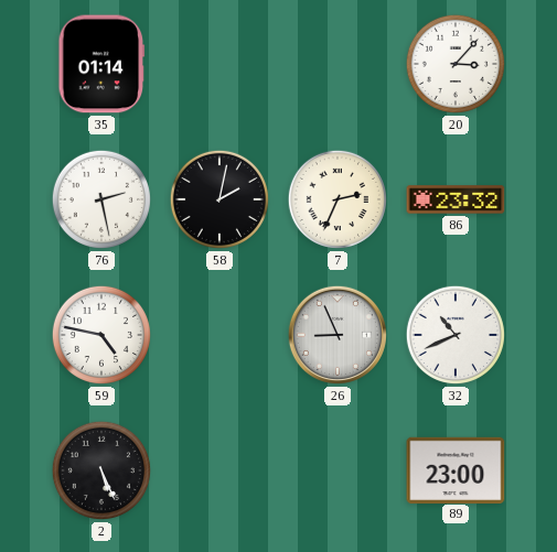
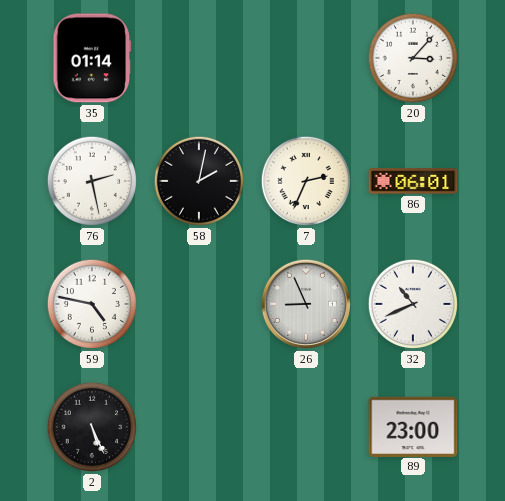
86: 23:32 -> 06:01
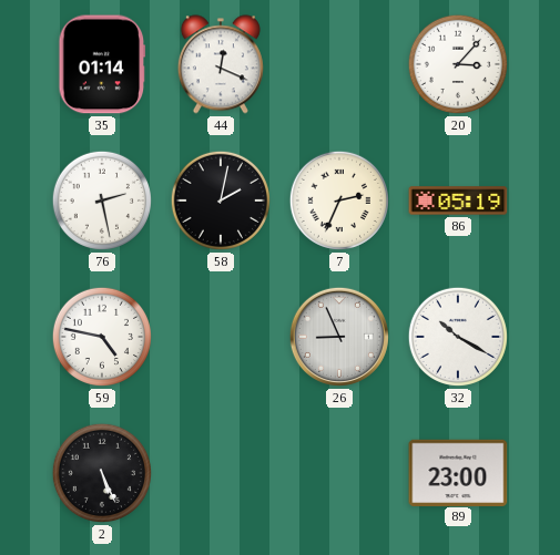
44: none -> 12:19
86: 06:01 -> 05:19
32: 10:41 -> 10:20
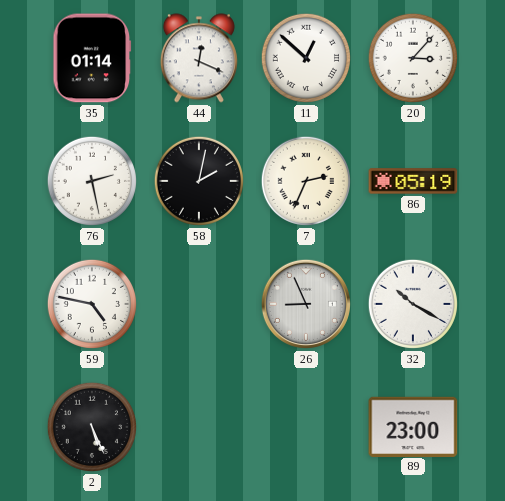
11: none -> 12:52
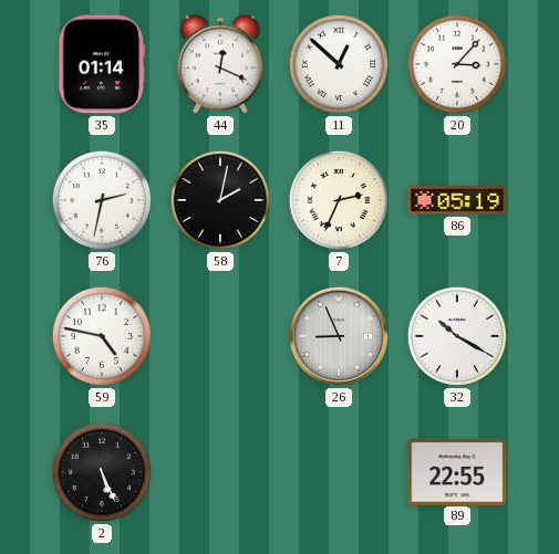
76: 2:28 -> 2:32
89: 23:00 -> 22:55
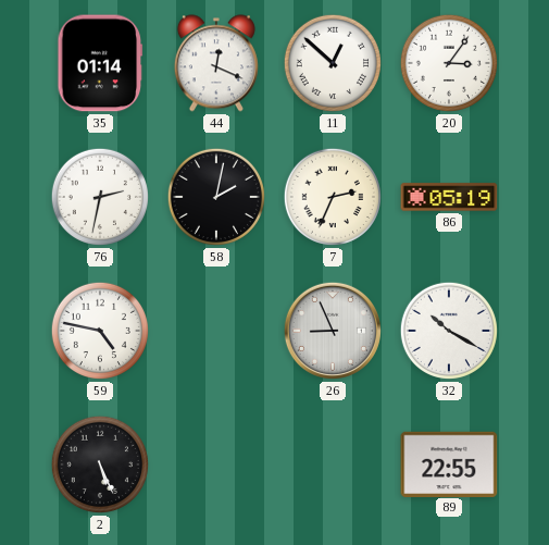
20: 3:07 -> 3:06
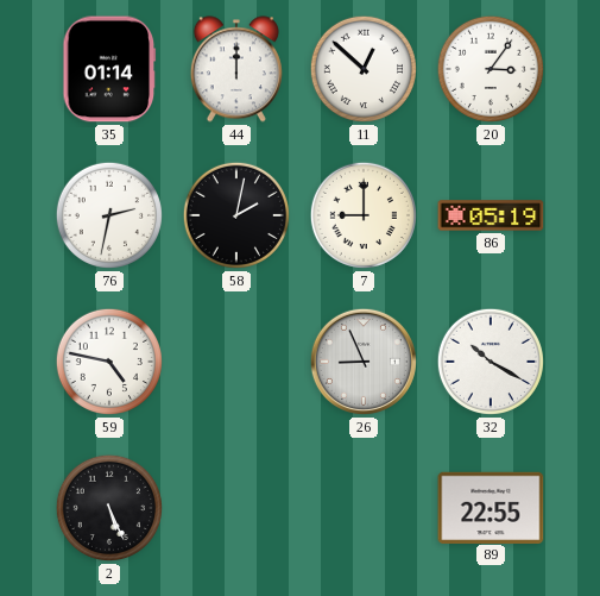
44: 12:19 -> 12:00
7: 2:34 -> 9:00
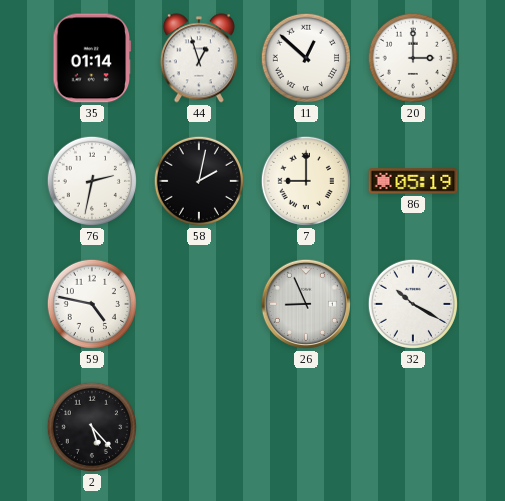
44: 12:00 -> 12:57
20: 3:06 -> 3:00
2: 5:26 -> 5:23
89: 22:55 -> none
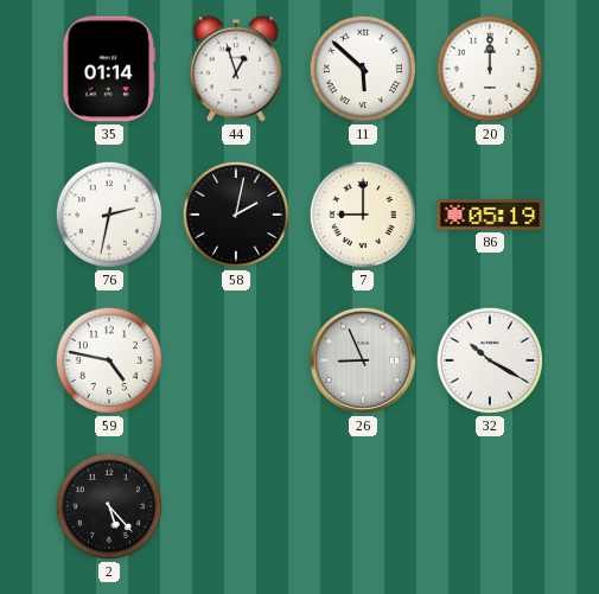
11: 12:52 -> 5:52
20: 3:00 -> 12:00
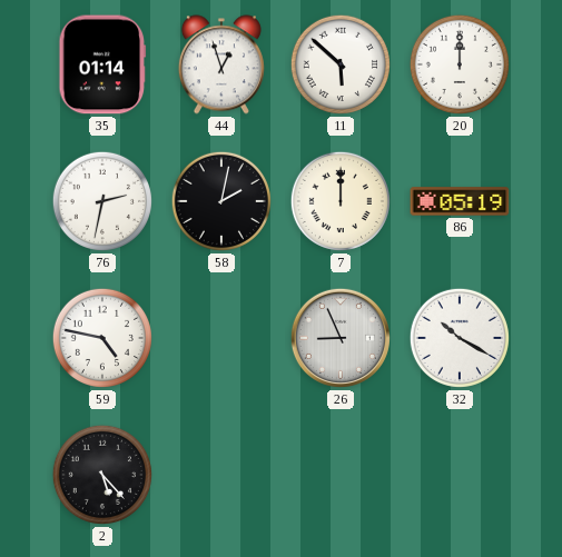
7: 9:00 -> 12:00
